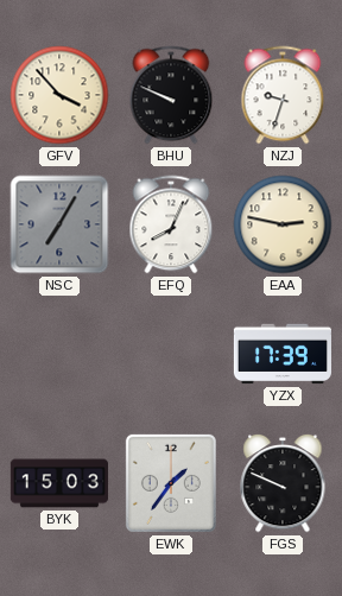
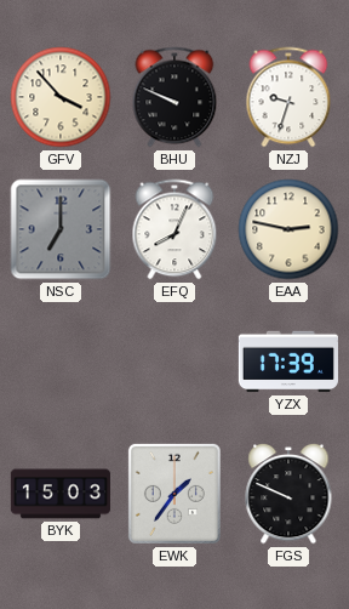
NSC: 7:05 -> 7:00
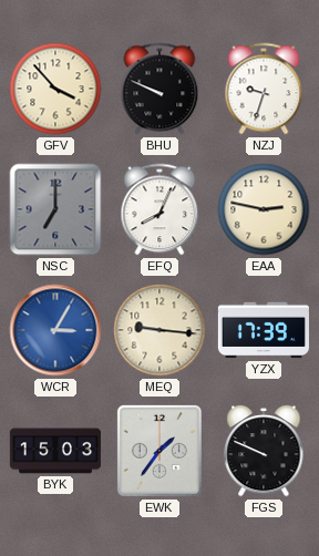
WCR: none -> 3:05
MEQ: none -> 9:16
